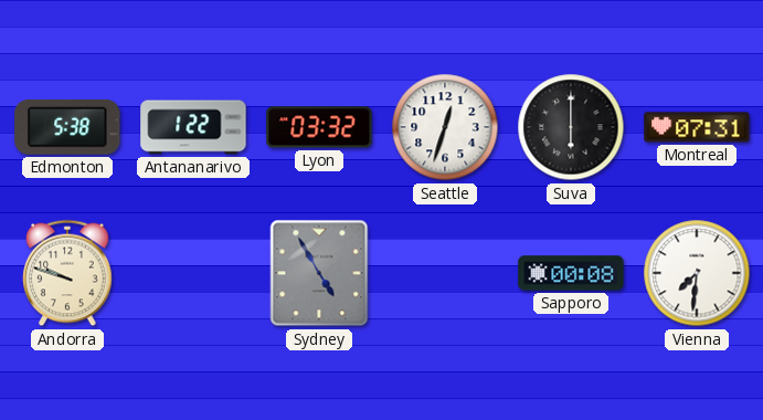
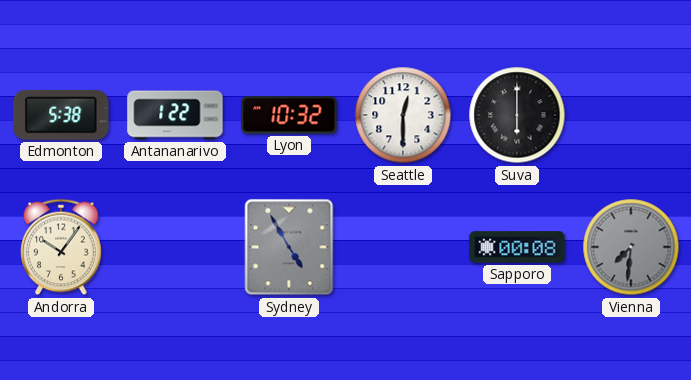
Lyon: 03:32 -> 10:32
Seattle: 12:33 -> 12:30
Montreal: 07:31 -> none
Andorra: 9:48 -> 10:06
Vienna dial: white -> grey
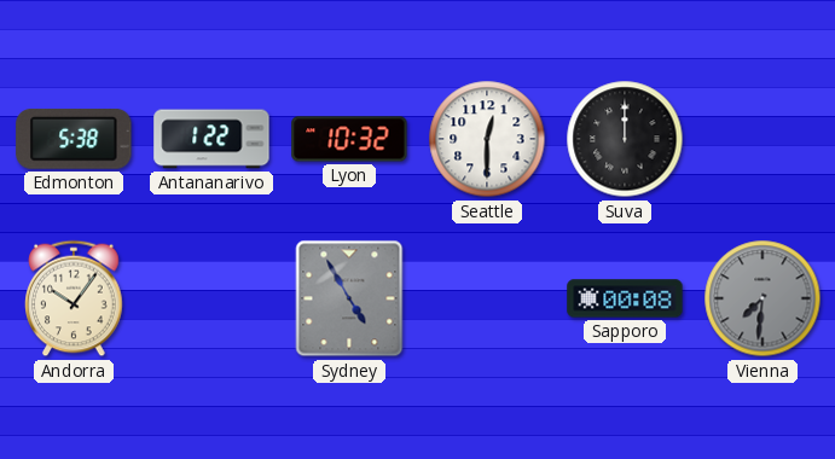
Suva: 6:00 -> 12:00
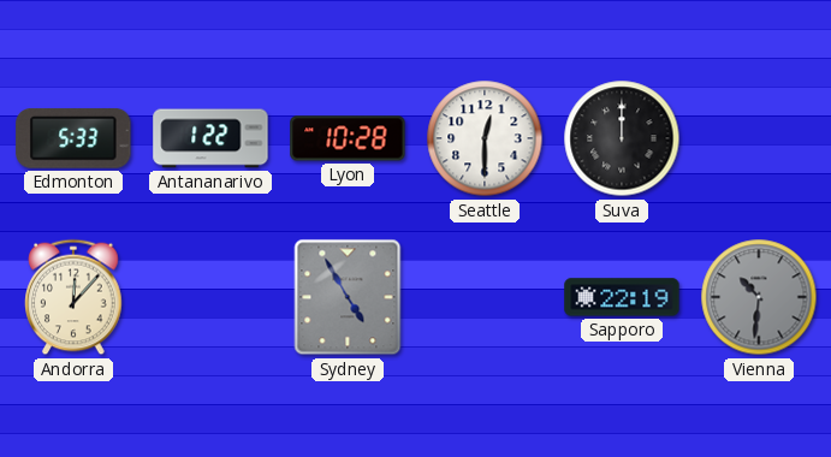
Edmonton: 5:38 -> 5:33
Lyon: 10:32 -> 10:28
Andorra: 10:06 -> 12:07
Sapporo: 00:08 -> 22:19
Vienna: 7:31 -> 10:31
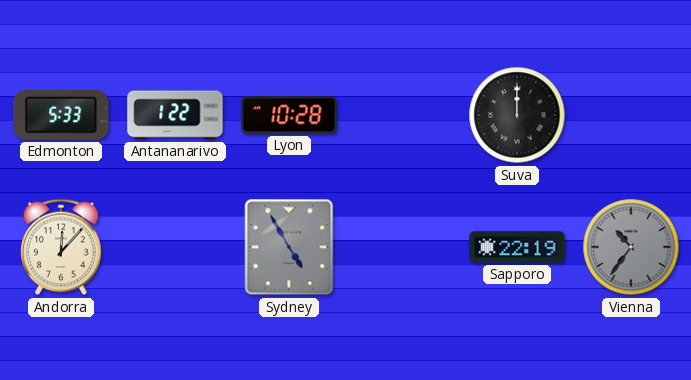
Seattle: 12:30 -> none
Vienna: 10:31 -> 10:36
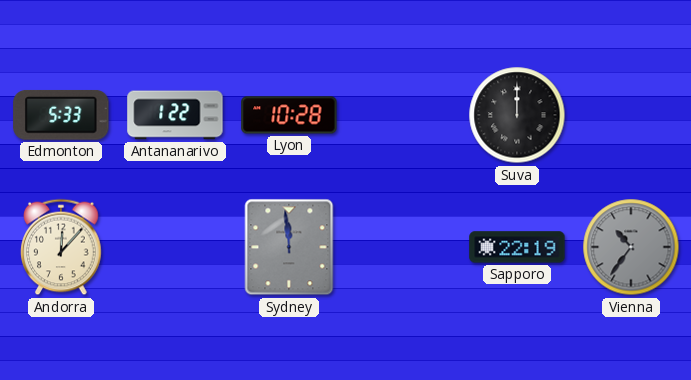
Sydney: 4:55 -> 11:59
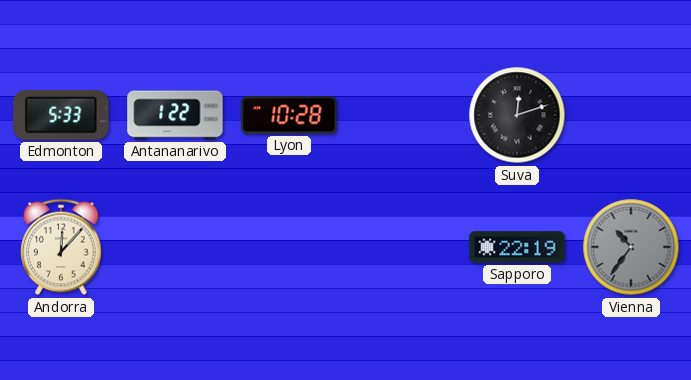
Suva: 12:00 -> 12:12
Sydney: 11:59 -> none
